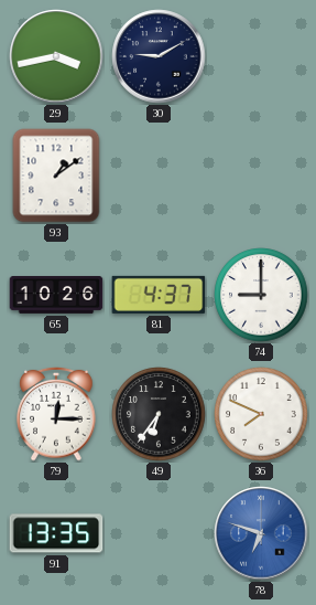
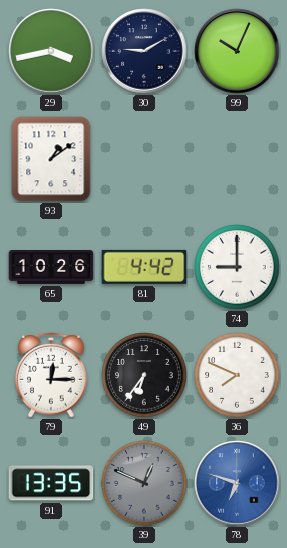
99: none -> 10:04
81: 4:37 -> 4:42
39: none -> 12:49
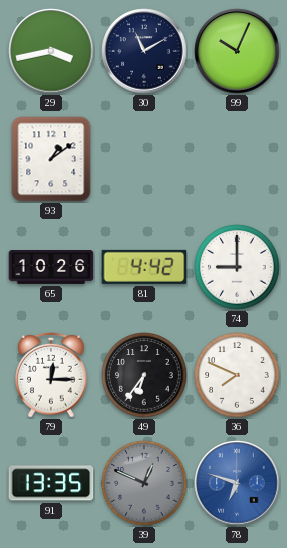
30: 9:10 -> 11:10
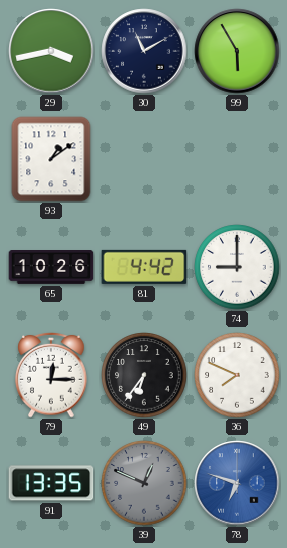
99: 10:04 -> 5:55
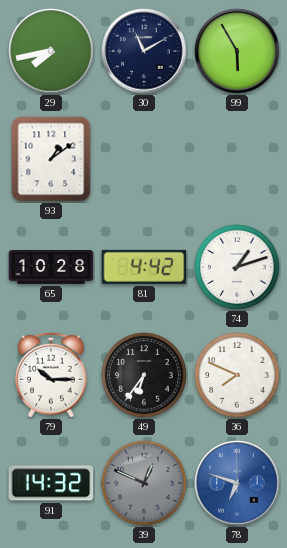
29: 3:43 -> 7:43
65: 10:26 -> 10:28
74: 9:00 -> 1:12
79: 12:15 -> 10:15
91: 13:35 -> 14:32
